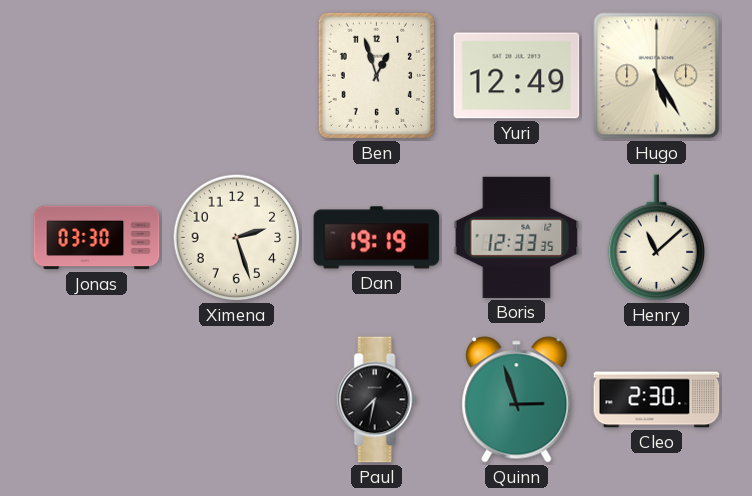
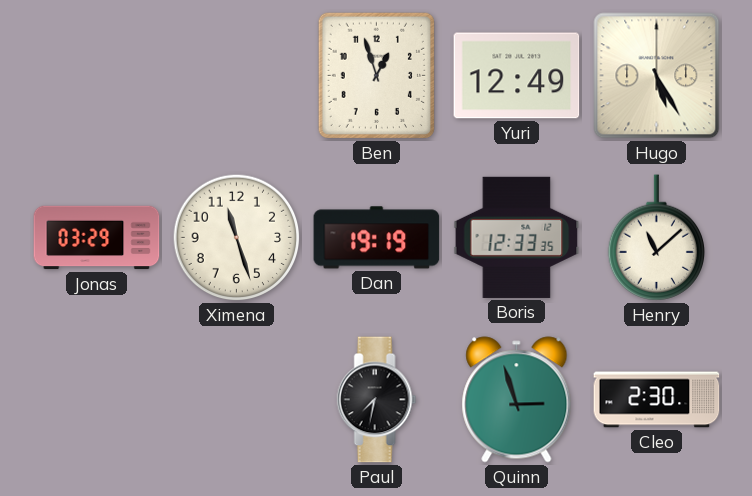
Jonas: 03:30 -> 03:29
Ximena: 2:27 -> 11:27
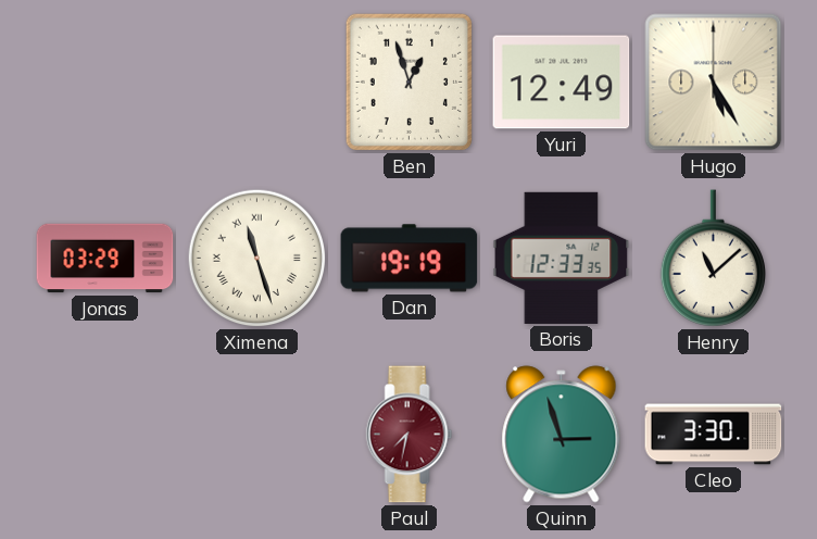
Ximena numerals: Arabic -> Roman
Paul dial: black -> burgundy
Cleo: 2:30 -> 3:30
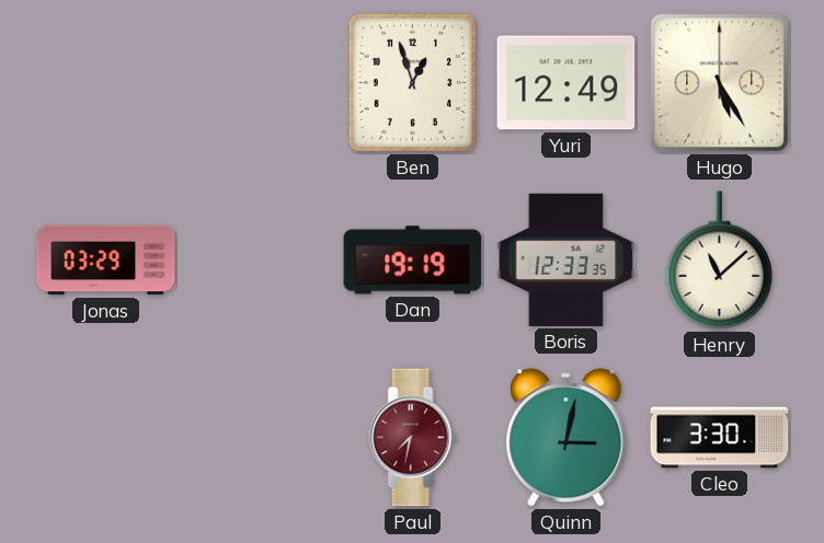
Ximena: 11:27 -> none
Quinn: 2:57 -> 3:02
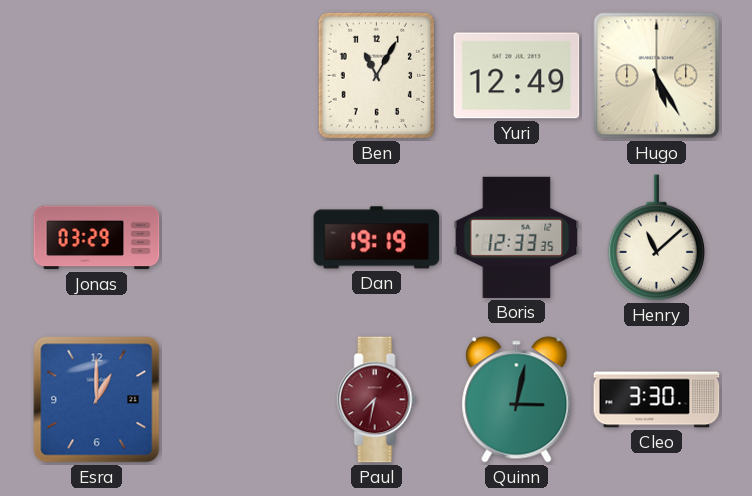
Ben: 12:57 -> 11:05
Esra: none -> 1:00
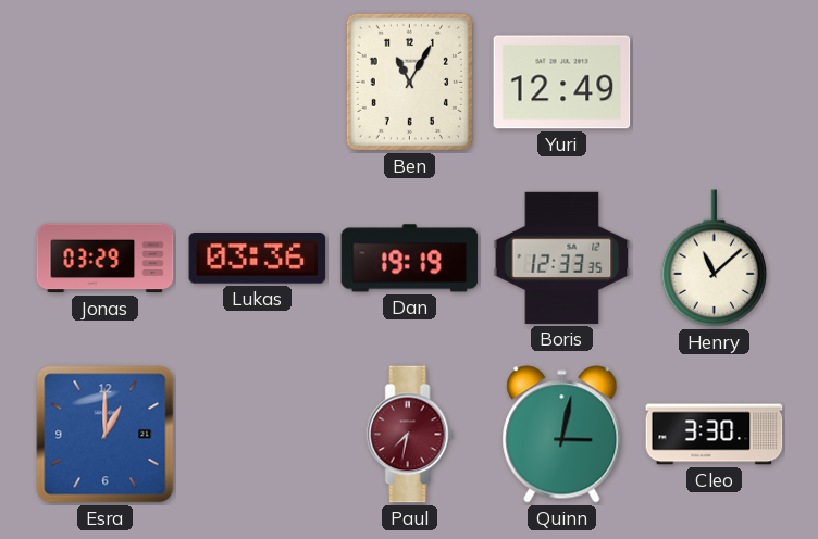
Hugo: 5:25 -> none
Lukas: none -> 03:36
